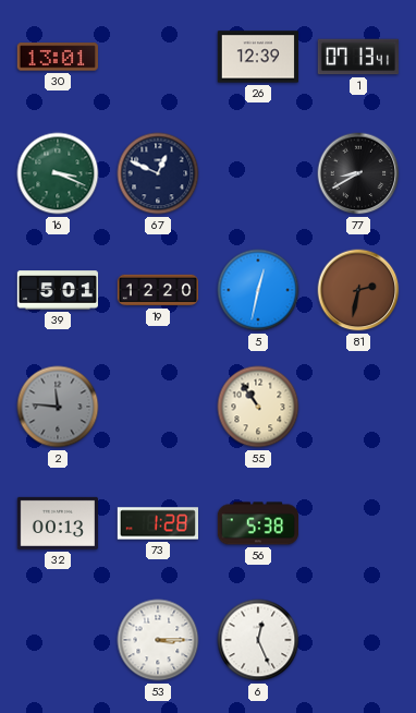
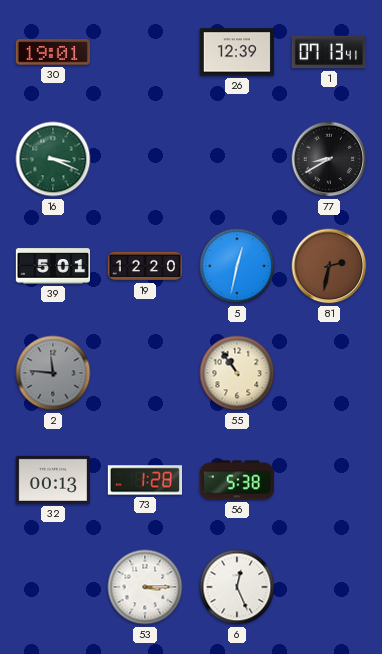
30: 13:01 -> 19:01
67: 12:49 -> none
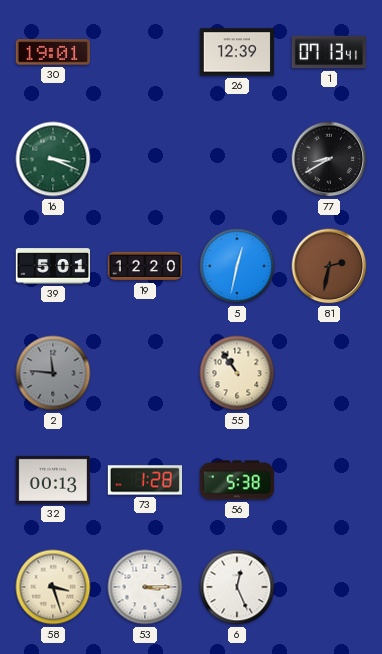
58: none -> 3:27
